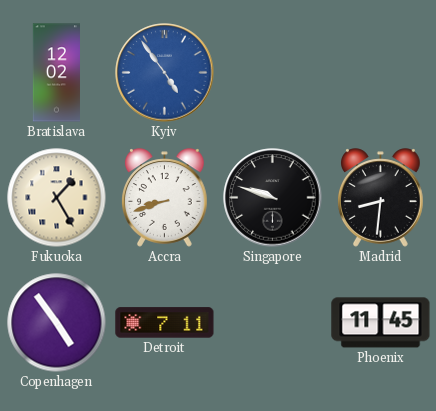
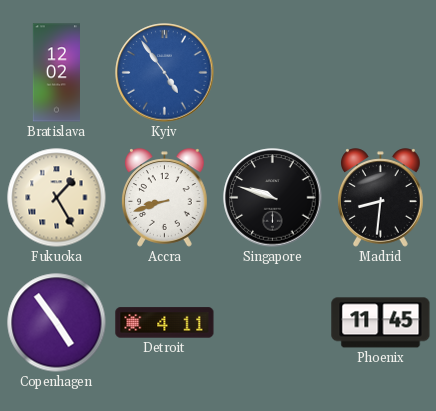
Detroit: 7:11 -> 4:11
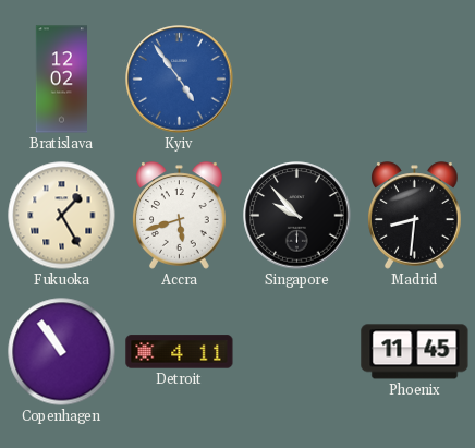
Accra: 8:42 -> 5:42
Singapore: 9:48 -> 9:53
Copenhagen: 4:54 -> 10:54
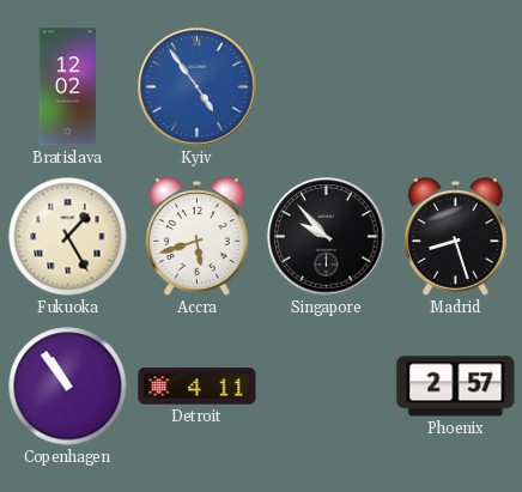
Madrid: 8:31 -> 8:27
Phoenix: 11:45 -> 2:57
